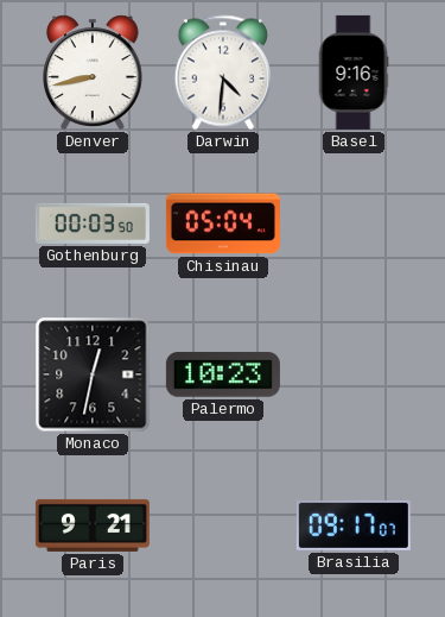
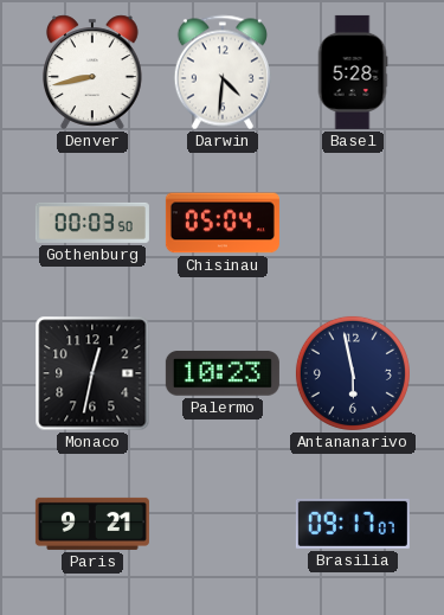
Basel: 9:16 -> 5:28
Antananarivo: none -> 5:58
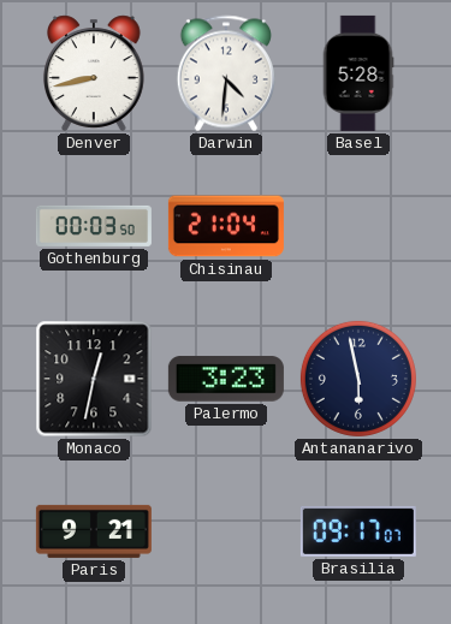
Chisinau: 05:04 -> 21:04
Palermo: 10:23 -> 3:23
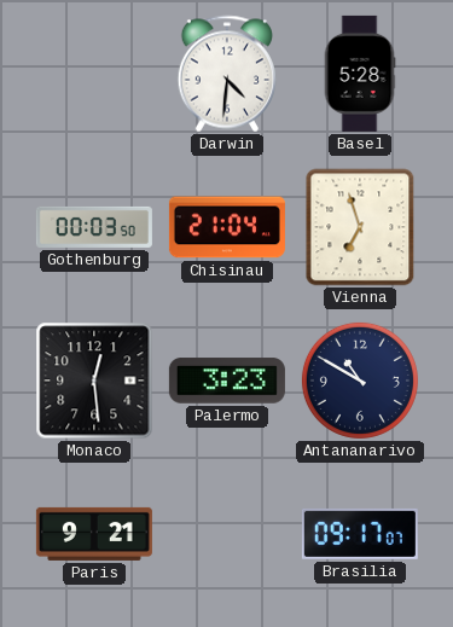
Denver: 8:43 -> none
Vienna: none -> 6:57
Monaco: 12:32 -> 12:29
Antananarivo: 5:58 -> 10:50
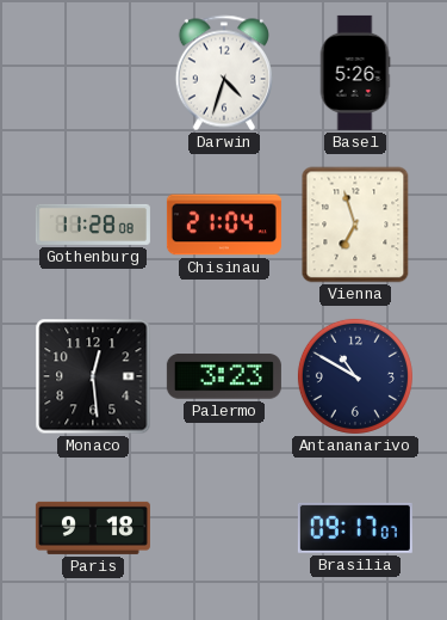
Darwin: 4:31 -> 4:33
Basel: 5:28 -> 5:26
Gothenburg: 00:03 -> 11:28
Paris: 9:21 -> 9:18
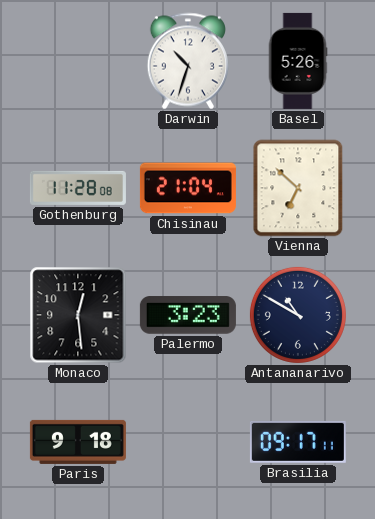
Darwin: 4:33 -> 10:33
Vienna: 6:57 -> 6:52
Brasilia: 09:17:07 -> 09:17:11
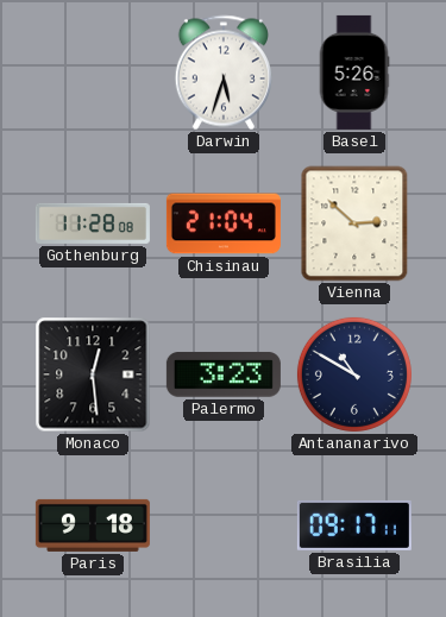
Darwin: 10:33 -> 5:33
Vienna: 6:52 -> 2:52
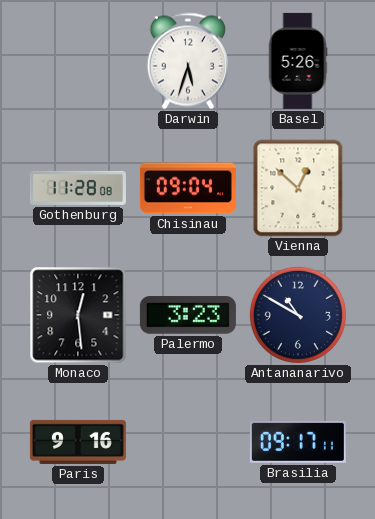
Chisinau: 21:04 -> 09:04
Vienna: 2:52 -> 12:52
Paris: 9:18 -> 9:16
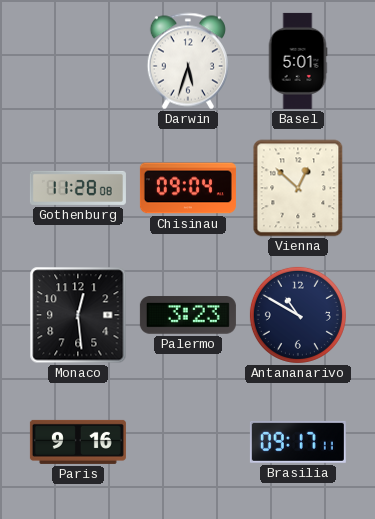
Basel: 5:26 -> 5:01
